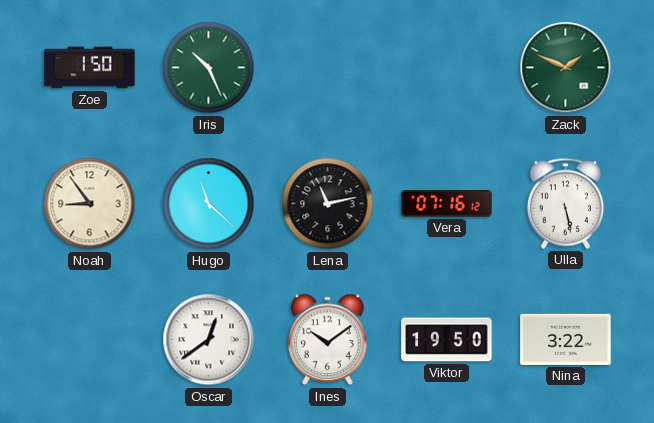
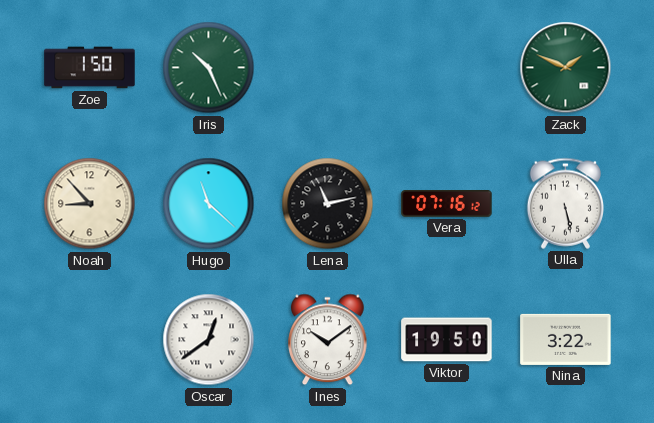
Noah: 8:54 -> 8:53
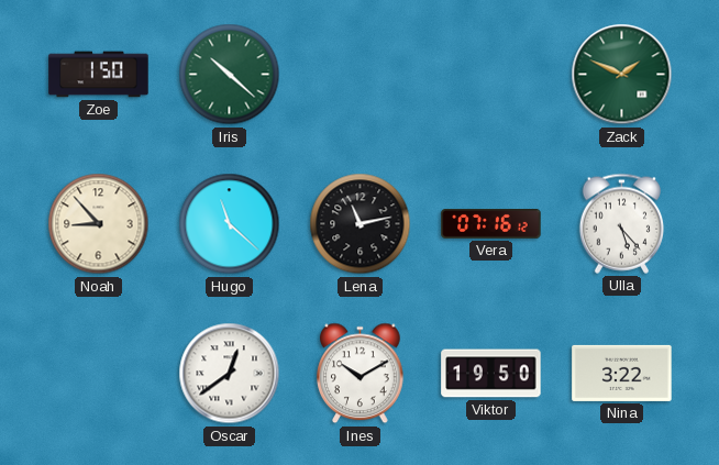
Iris: 10:26 -> 10:22
Ulla: 5:28 -> 5:23
Ines: 10:09 -> 10:10
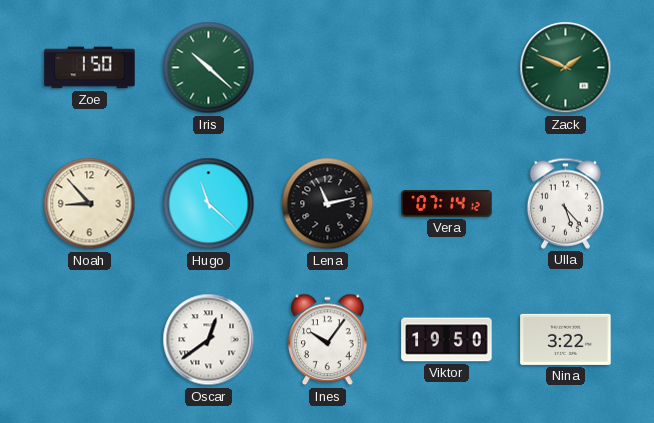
Vera: 07:16 -> 07:14
Ines: 10:10 -> 10:06
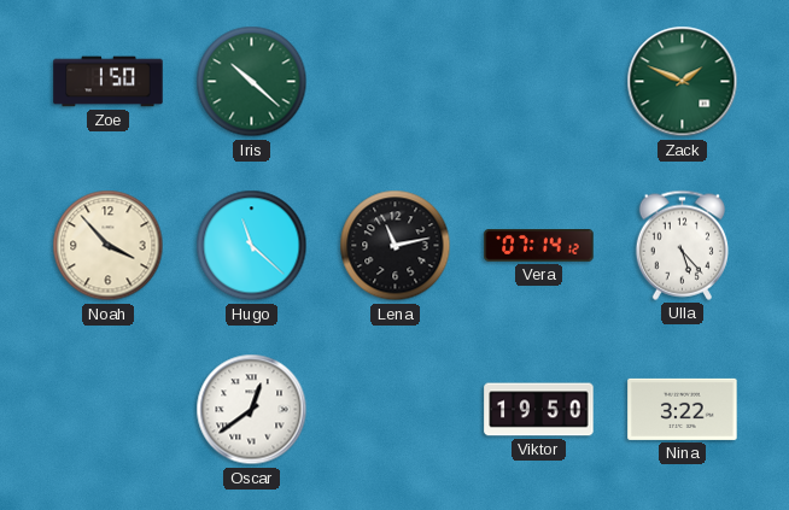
Noah: 8:53 -> 3:53
Ines: 10:06 -> none
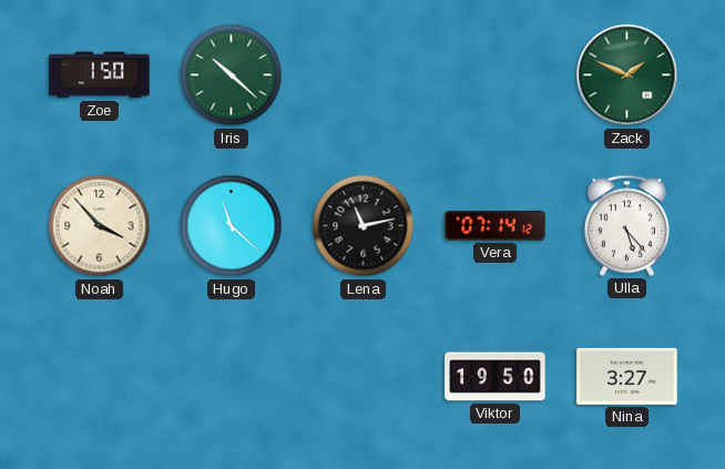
Oscar: 12:39 -> none
Nina: 3:22 -> 3:27
